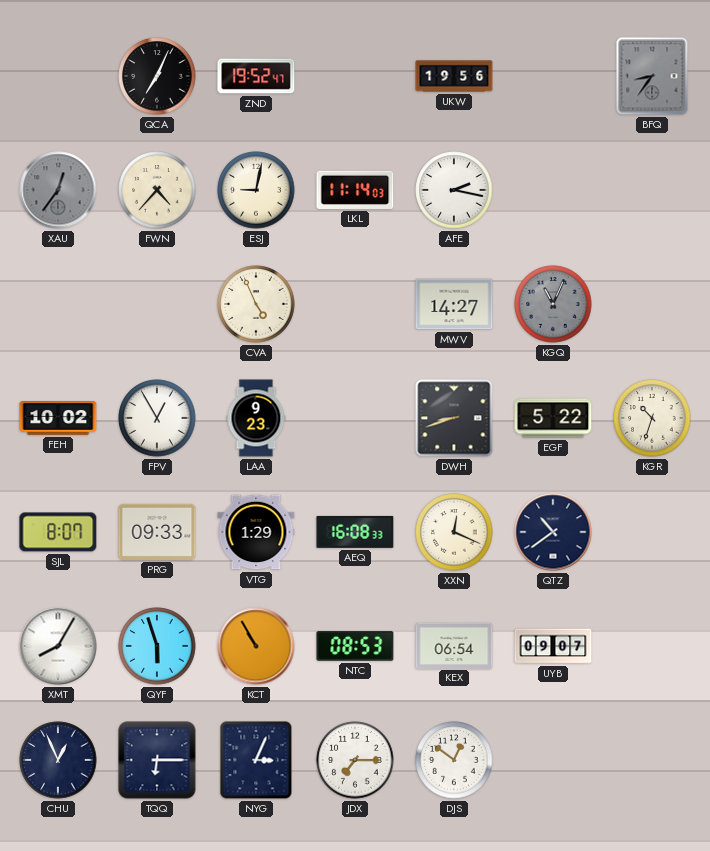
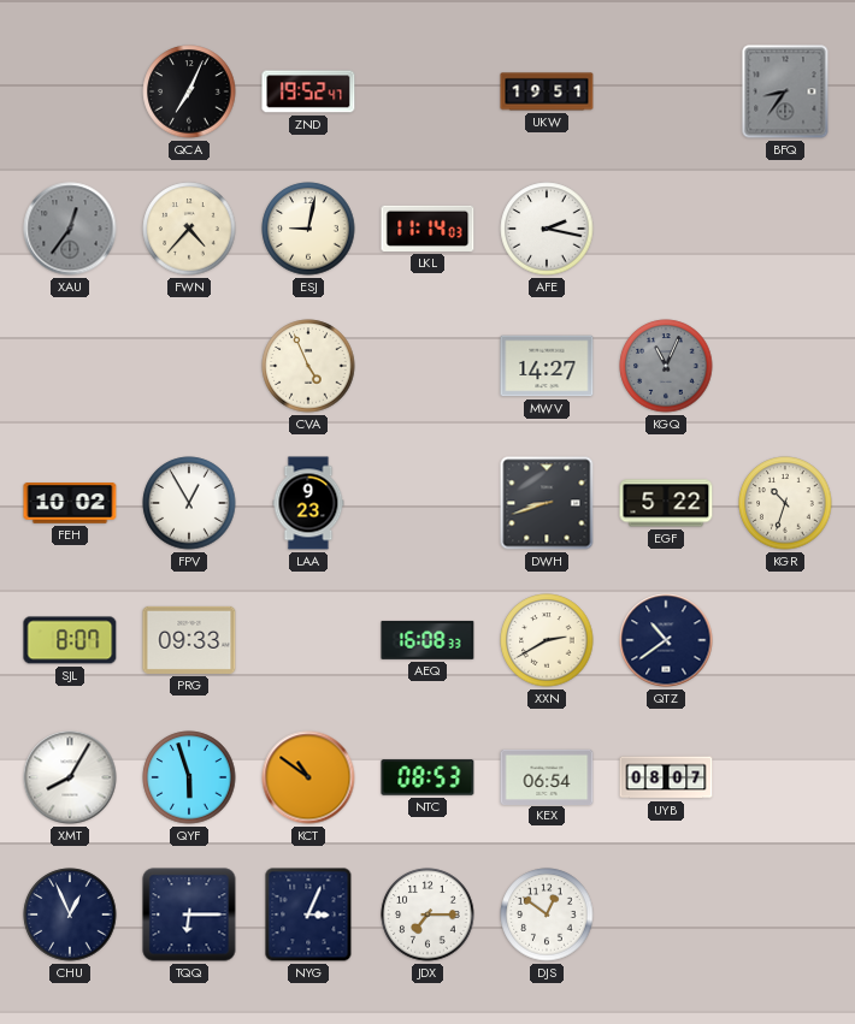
UKW: 19:56 -> 19:51
VTG: 1:29 -> none
XXN: 12:19 -> 2:40
KCT: 10:55 -> 10:51
UYB: 09:07 -> 08:07
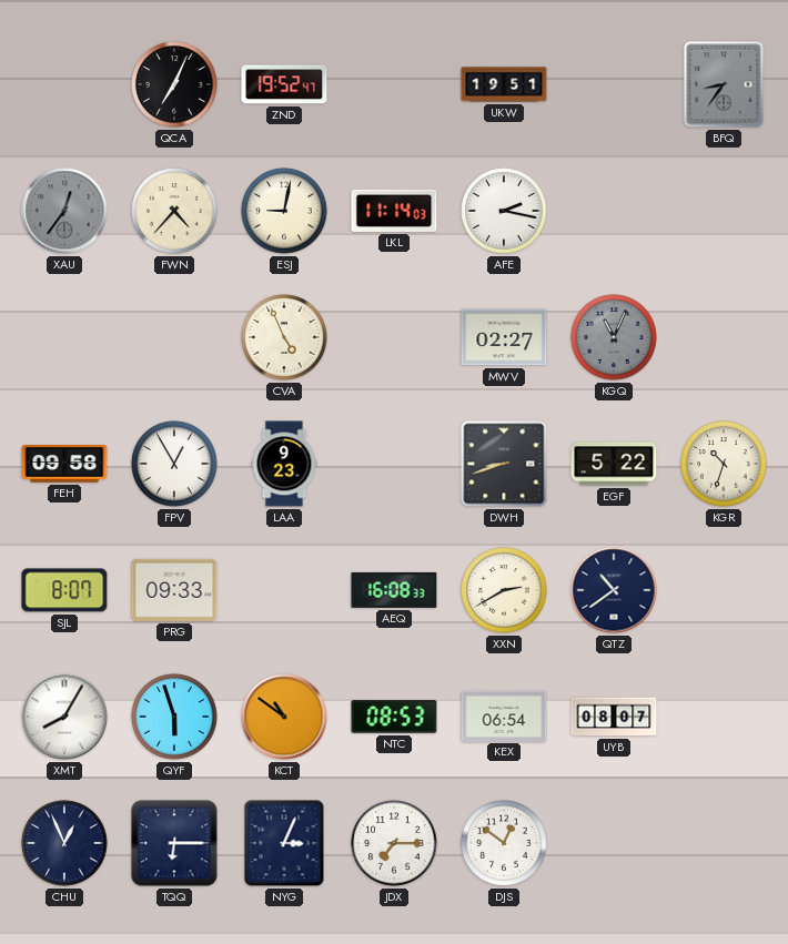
MWV: 14:27 -> 02:27
FEH: 10:02 -> 09:58
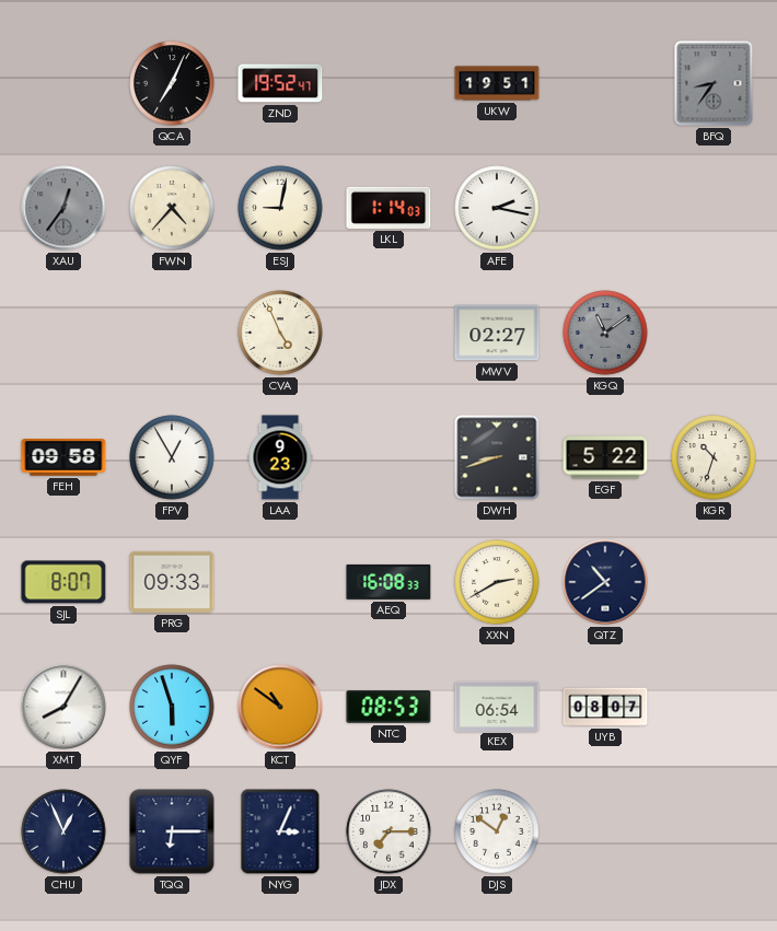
LKL: 11:14 -> 1:14
KGQ: 11:04 -> 11:09
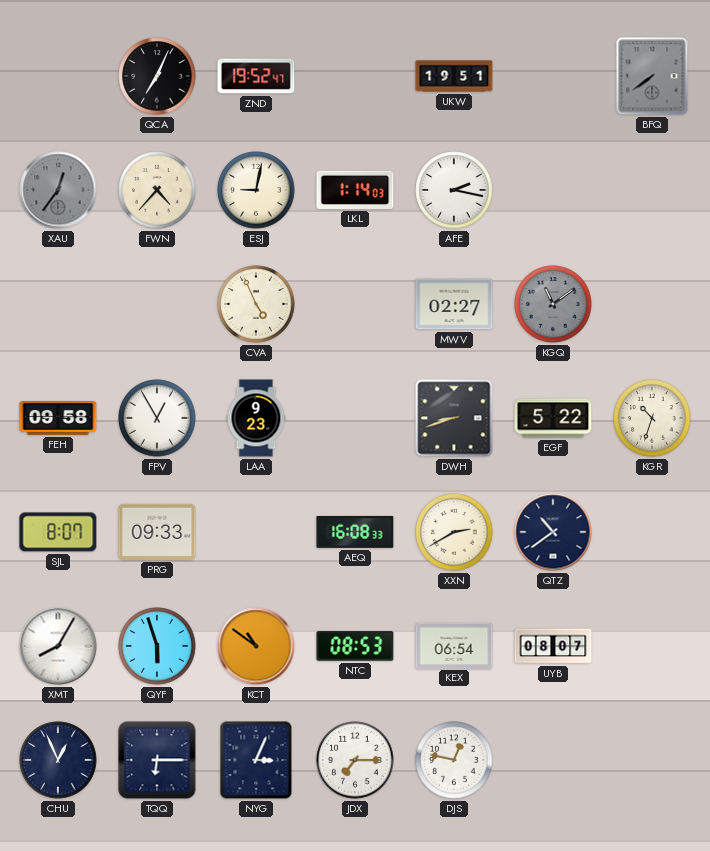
BFQ: 8:36 -> 7:39
DJS: 12:51 -> 12:47
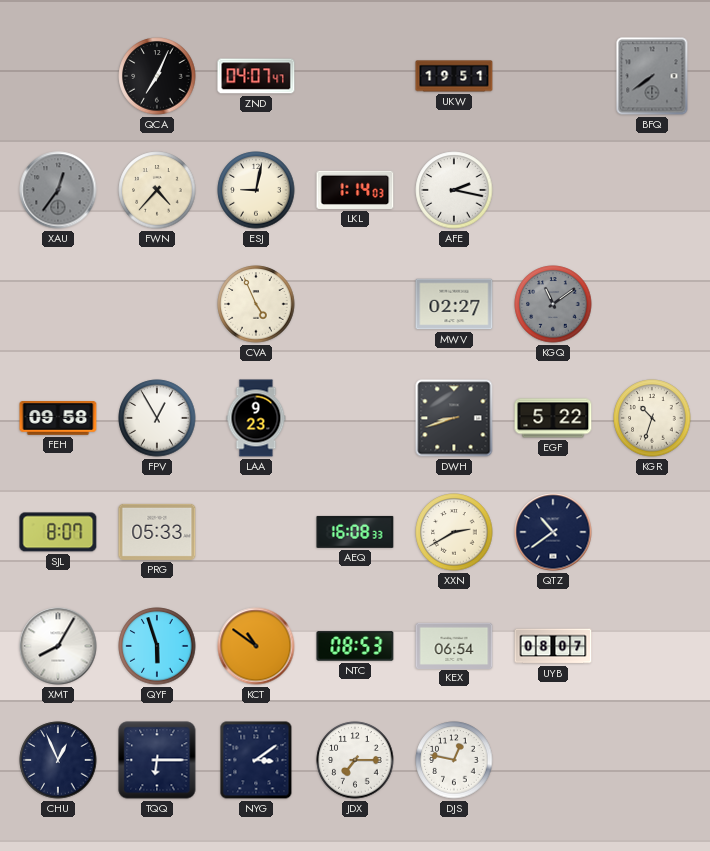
ZND: 19:52 -> 04:07
PRG: 09:33 -> 05:33
NYG: 3:04 -> 3:09
